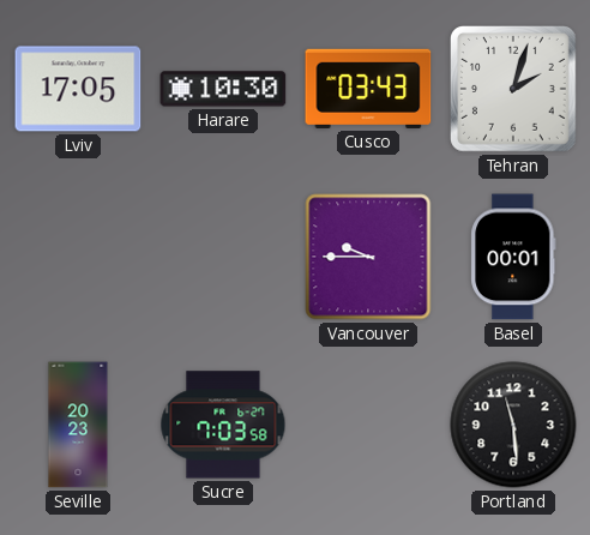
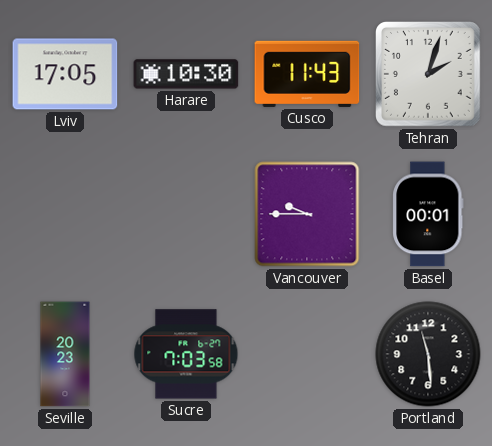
Cusco: 03:43 -> 11:43
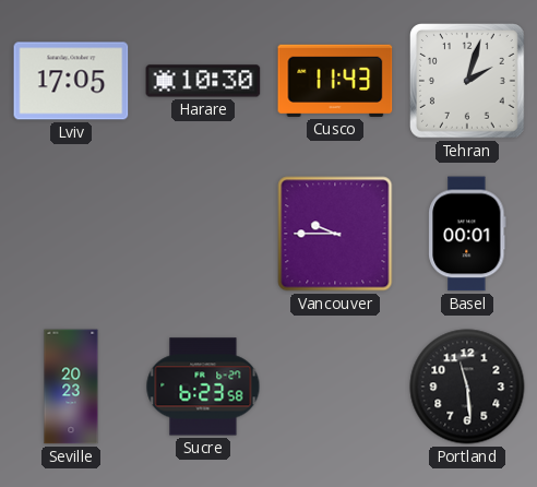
Sucre: 7:03 -> 6:23
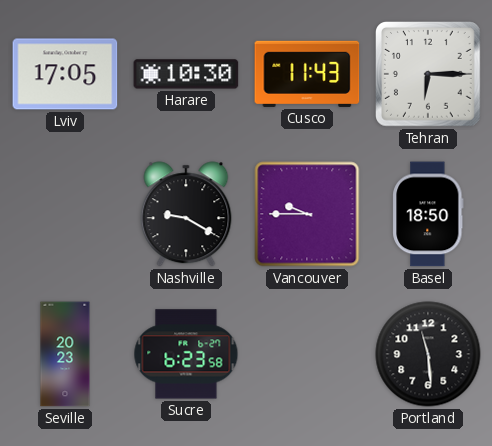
Tehran: 2:03 -> 6:15
Nashville: none -> 9:20
Basel: 00:01 -> 18:50
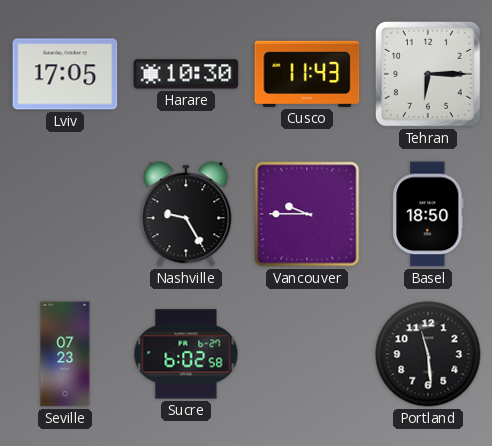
Nashville: 9:20 -> 9:25
Seville: 20:23 -> 07:23
Sucre: 6:23 -> 6:02
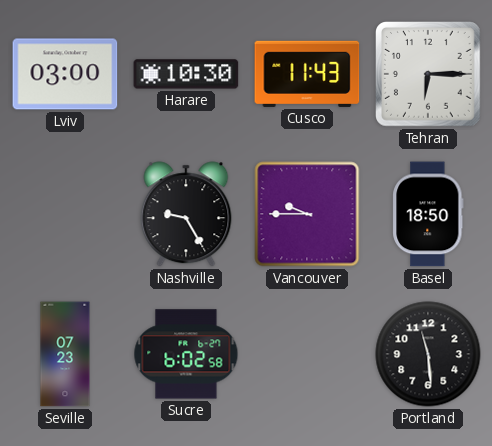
Lviv: 17:05 -> 03:00
